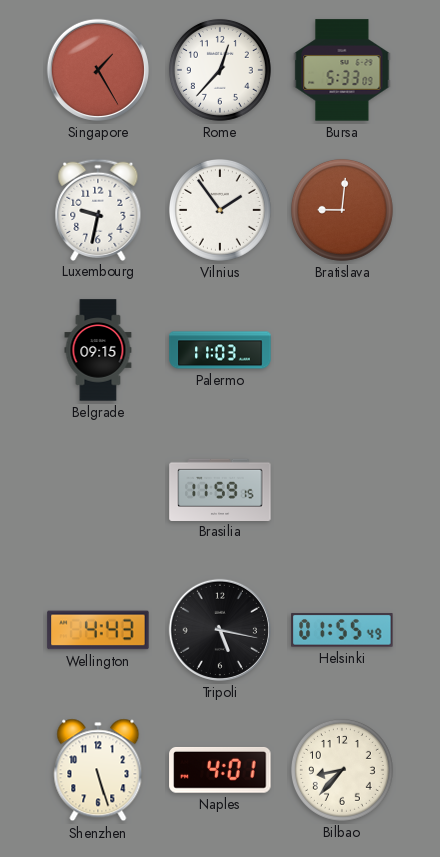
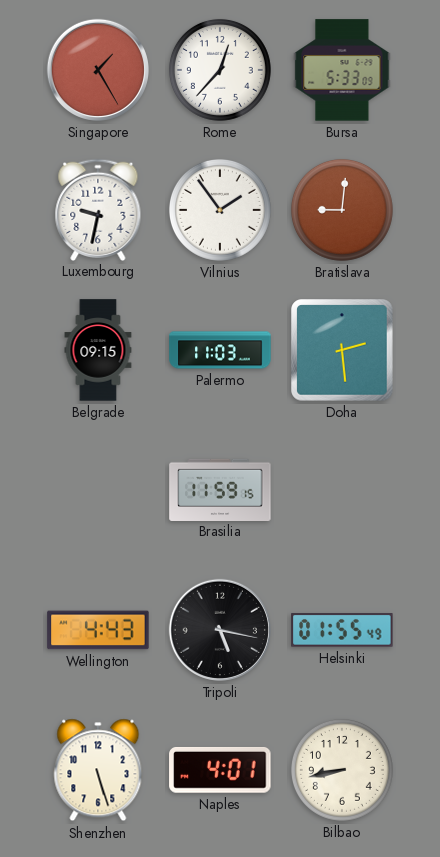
Doha: none -> 2:29
Bilbao: 8:37 -> 8:43
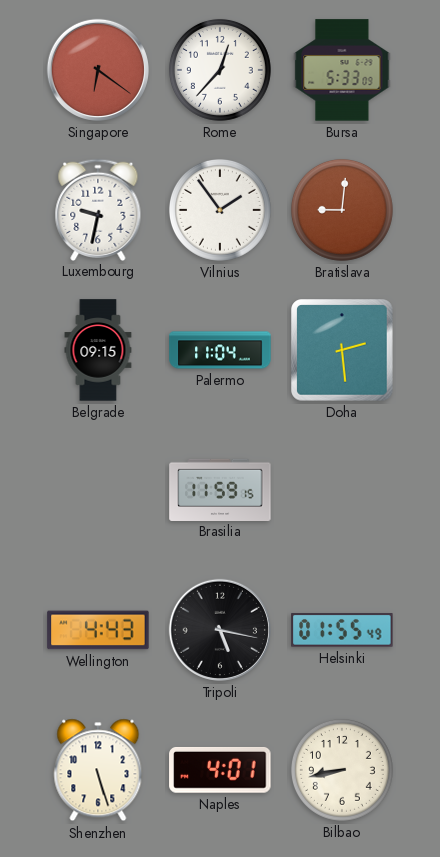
Singapore: 1:25 -> 6:21
Palermo: 11:03 -> 11:04
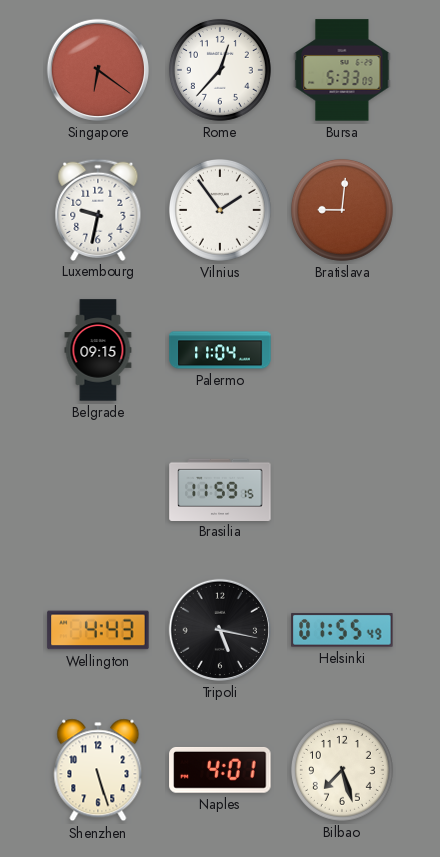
Doha: 2:29 -> none
Bilbao: 8:43 -> 7:27
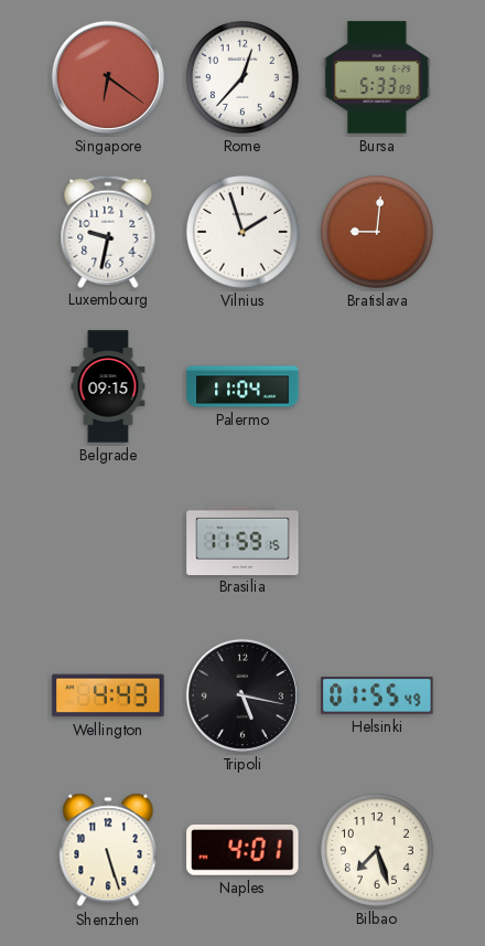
Vilnius: 1:54 -> 1:57
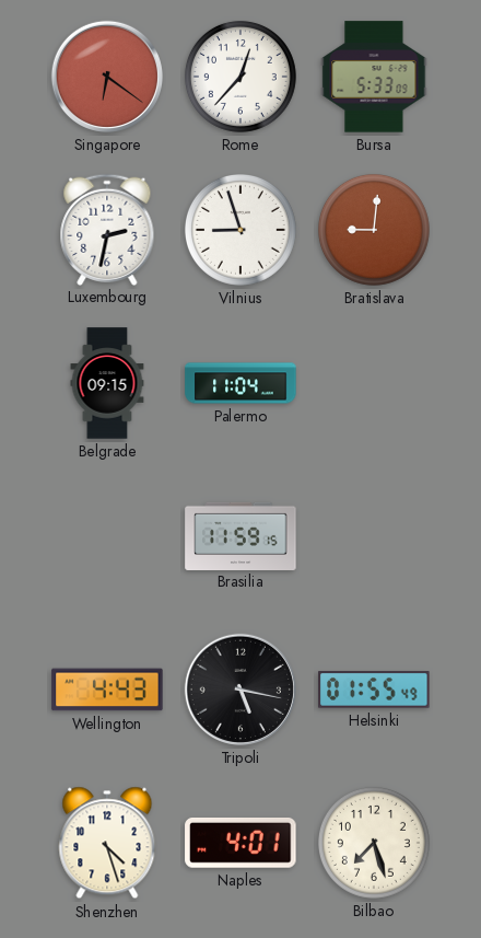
Luxembourg: 9:32 -> 2:32
Vilnius: 1:57 -> 8:57
Shenzhen: 5:27 -> 4:27
